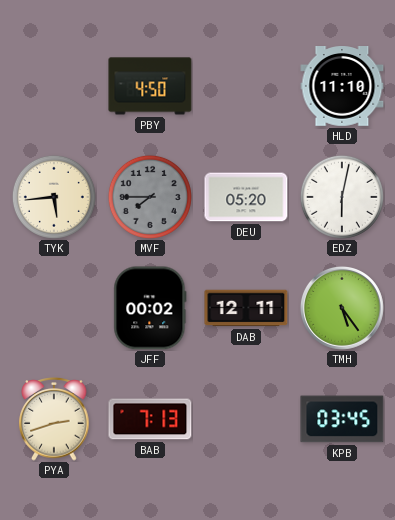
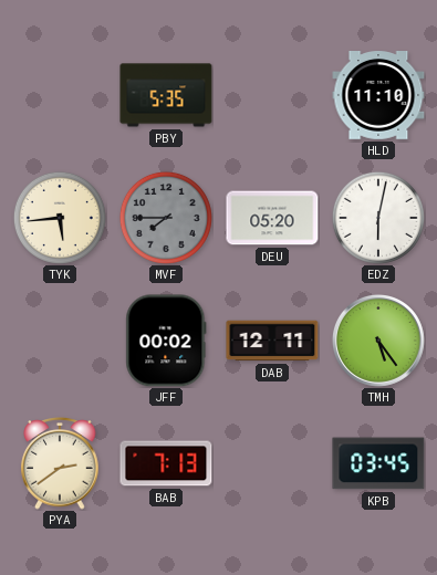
PBY: 4:50 -> 5:35
PYA: 2:42 -> 2:39
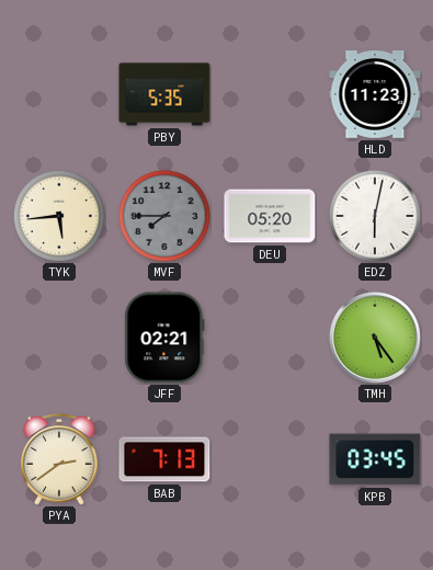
HLD: 11:10 -> 11:23
JFF: 00:02 -> 02:21
DAB: 12:11 -> none
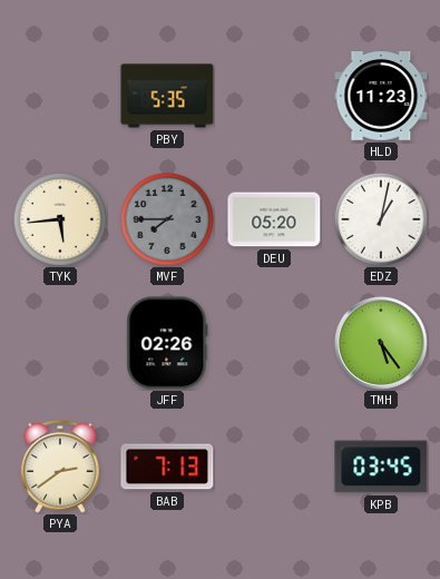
EDZ: 6:02 -> 1:02
JFF: 02:21 -> 02:26
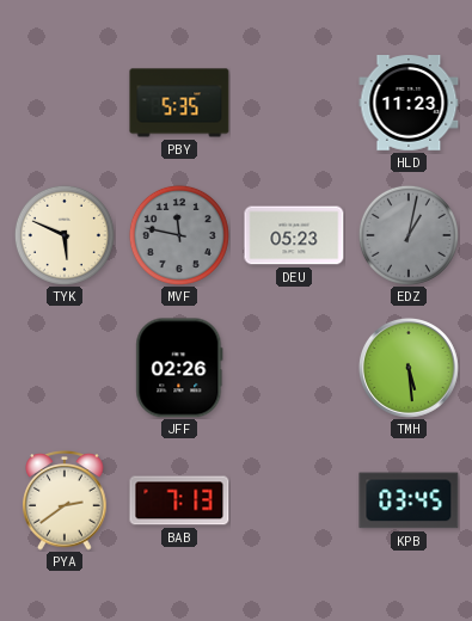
TYK: 5:44 -> 5:49
MVF: 7:45 -> 11:47
DEU: 05:20 -> 05:23
EDZ dial: white -> grey
TMH: 5:24 -> 5:29
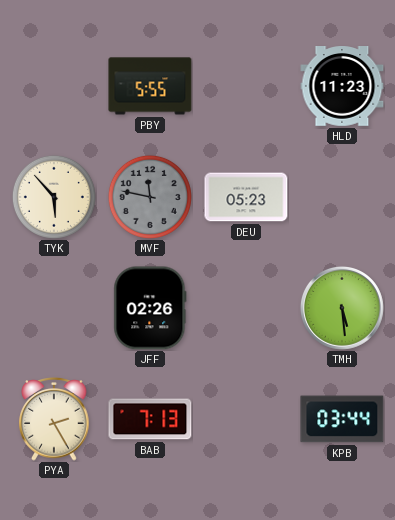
PBY: 5:35 -> 5:55
TYK: 5:49 -> 5:53
EDZ: 1:02 -> none
PYA: 2:39 -> 2:25
KPB: 03:45 -> 03:44
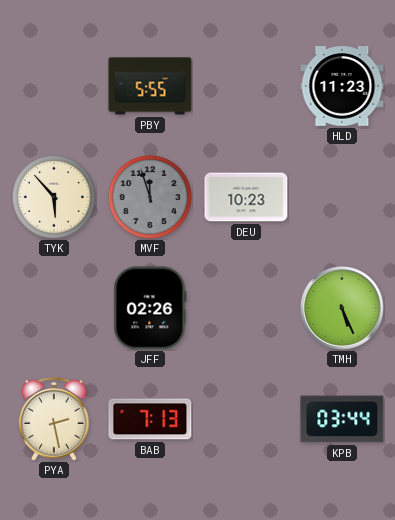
MVF: 11:47 -> 11:57
DEU: 05:23 -> 10:23
TMH: 5:29 -> 5:26
PYA: 2:25 -> 2:28
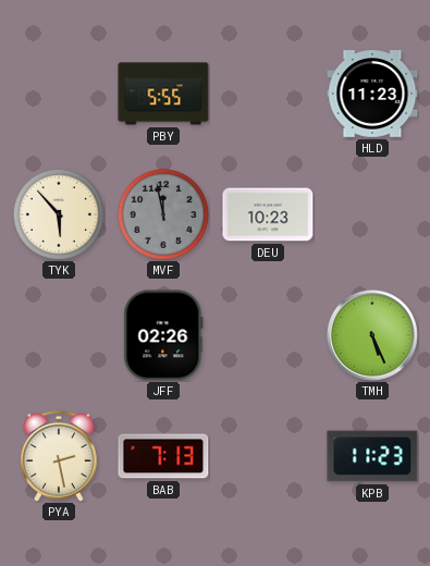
MVF: 11:57 -> 11:58
KPB: 03:44 -> 11:23
